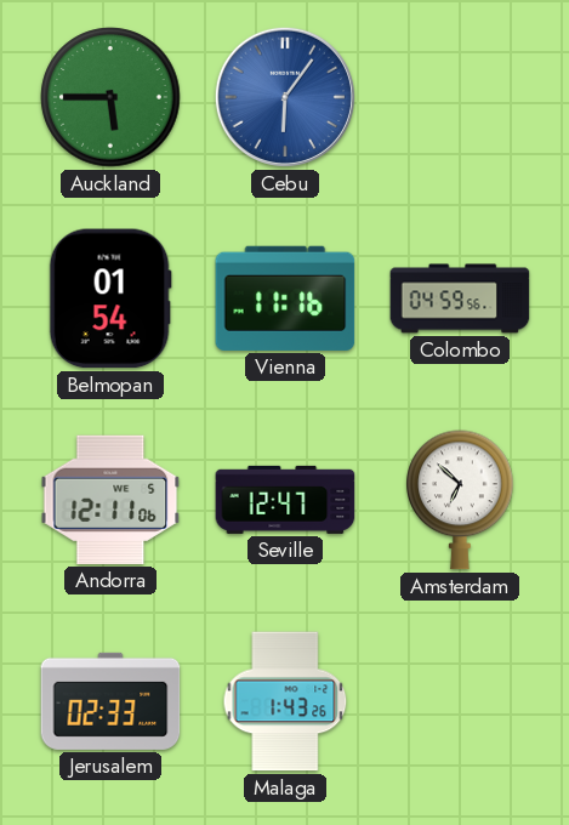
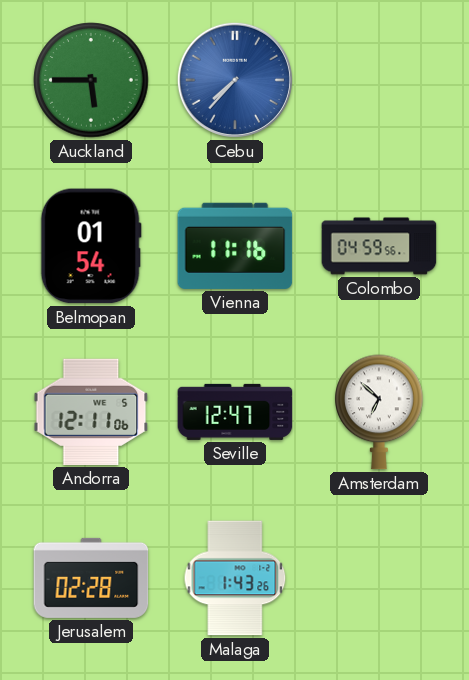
Cebu: 6:06 -> 7:37
Jerusalem: 02:33 -> 02:28
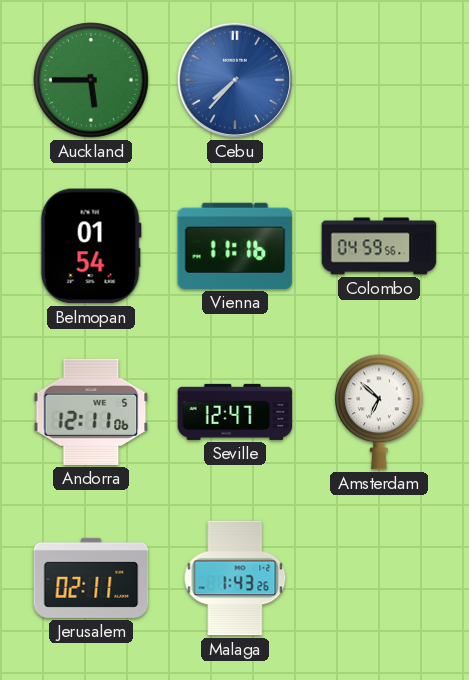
Jerusalem: 02:28 -> 02:11
